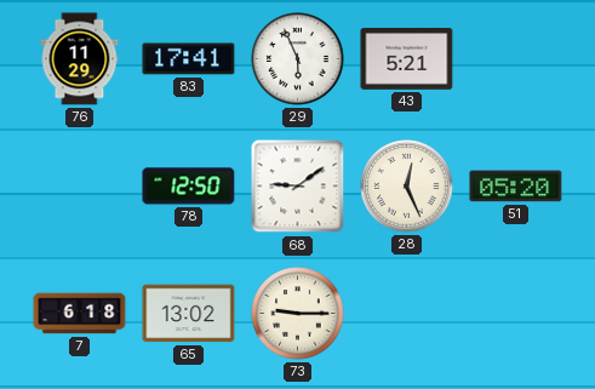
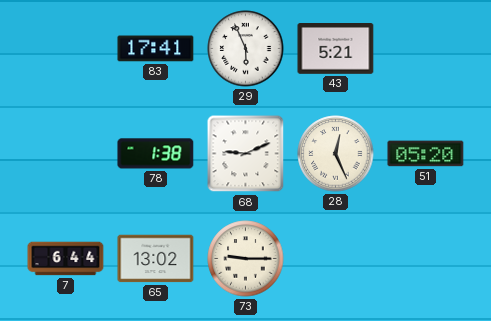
76: 11:29 -> none
78: 12:50 -> 1:38
68: 9:09 -> 9:11
7: 6:18 -> 6:44
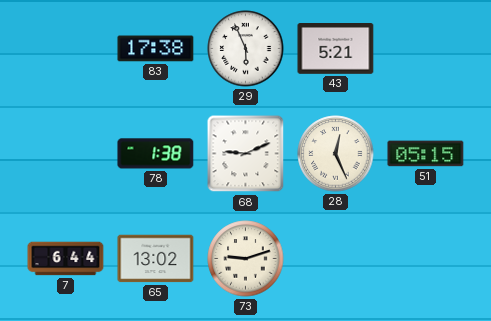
83: 17:41 -> 17:38
51: 05:20 -> 05:15
73: 9:15 -> 9:12
